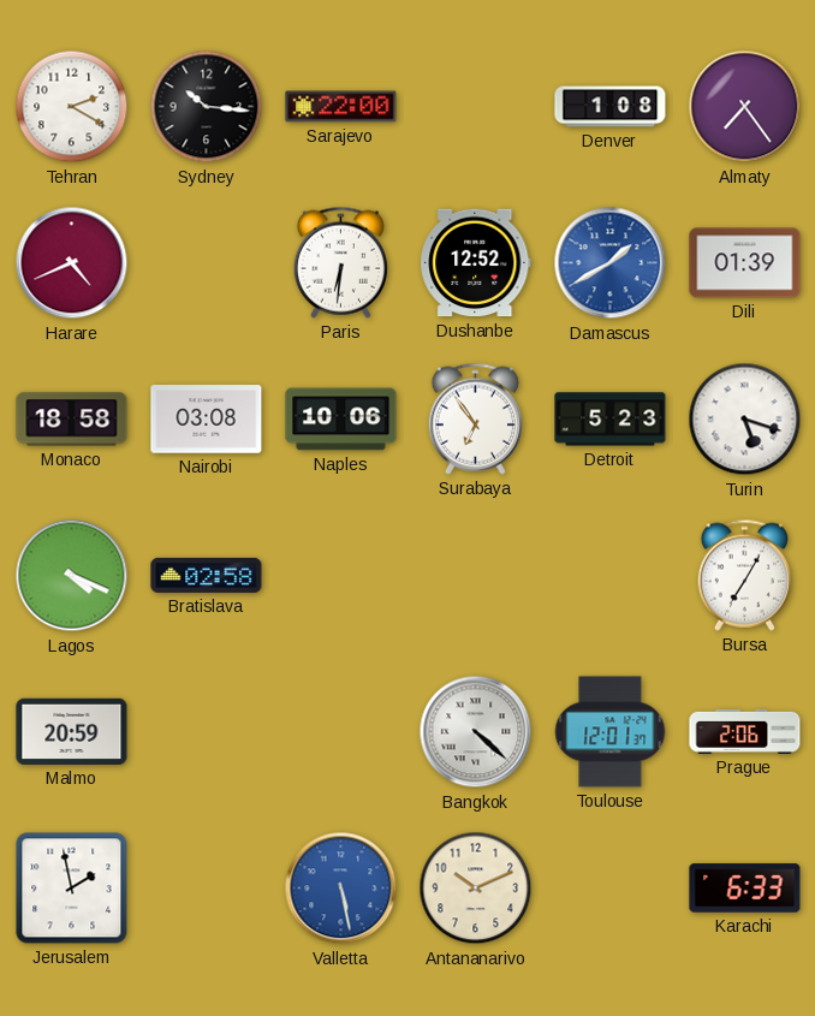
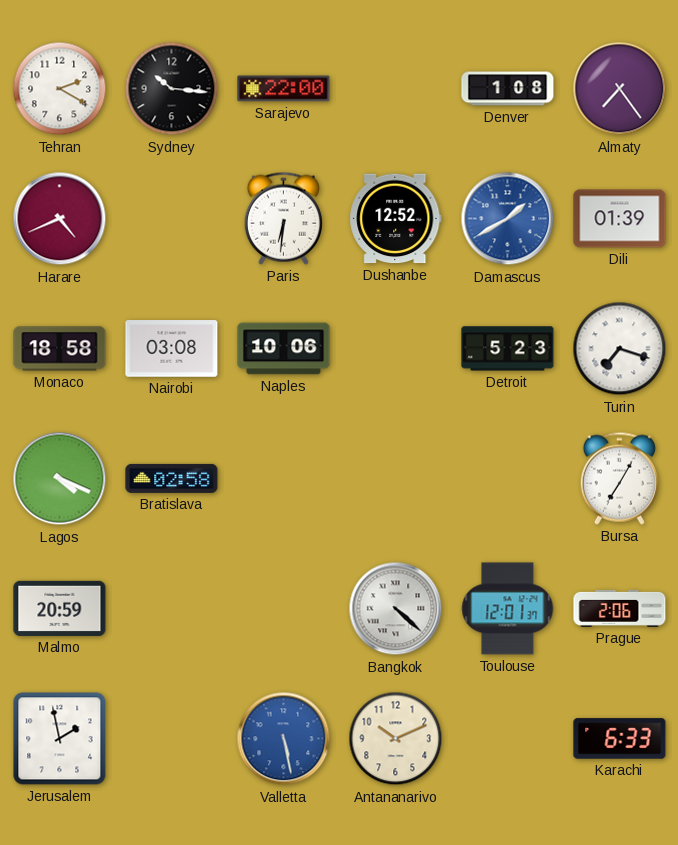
Surabaya: 6:54 -> none
Turin: 5:18 -> 7:18
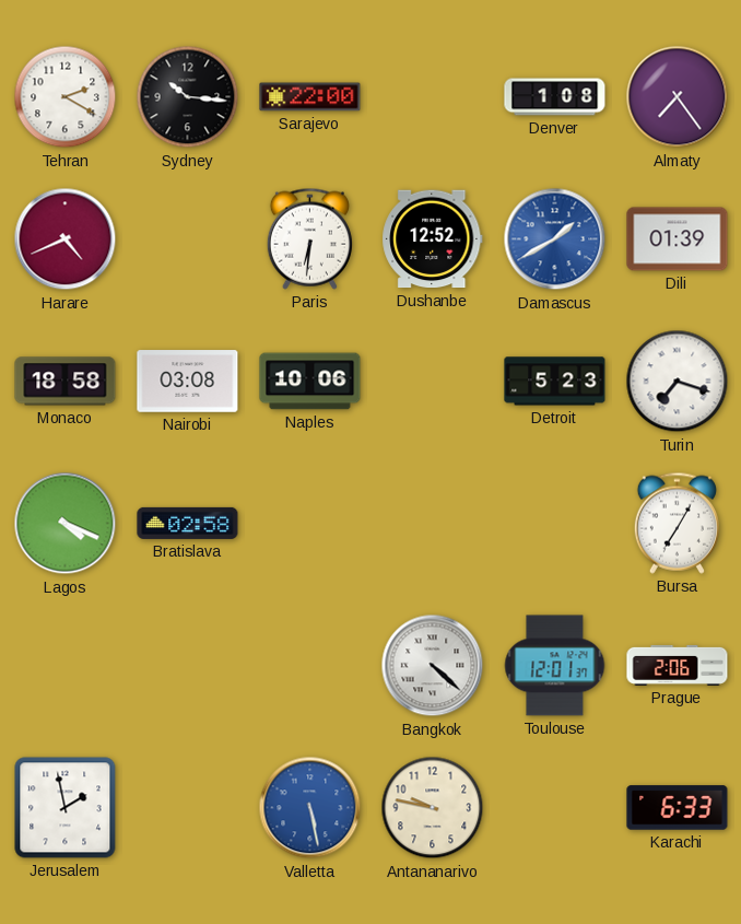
Malmo: 20:59 -> none
Antananarivo: 10:11 -> 9:47
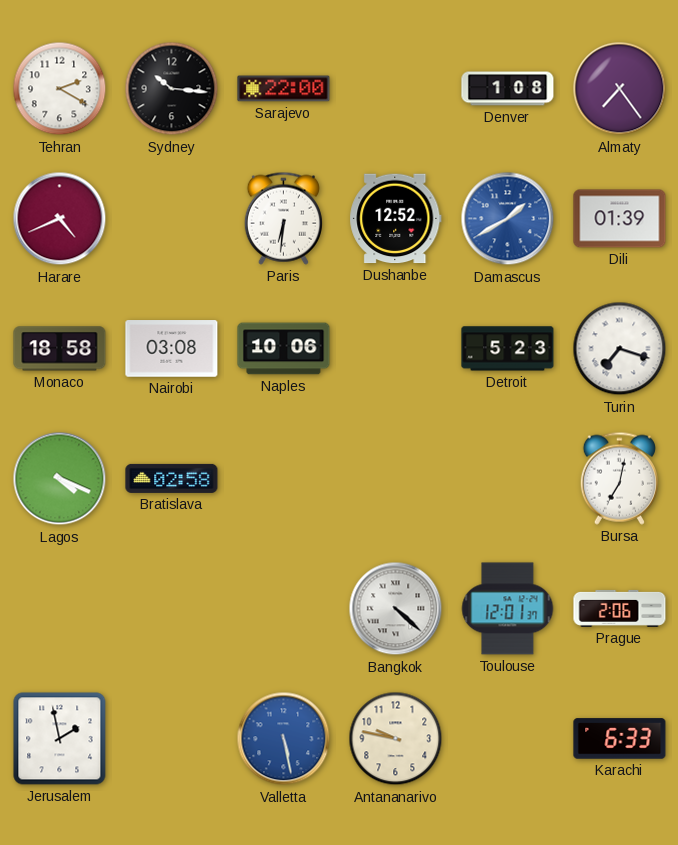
Bursa: 7:05 -> 7:02
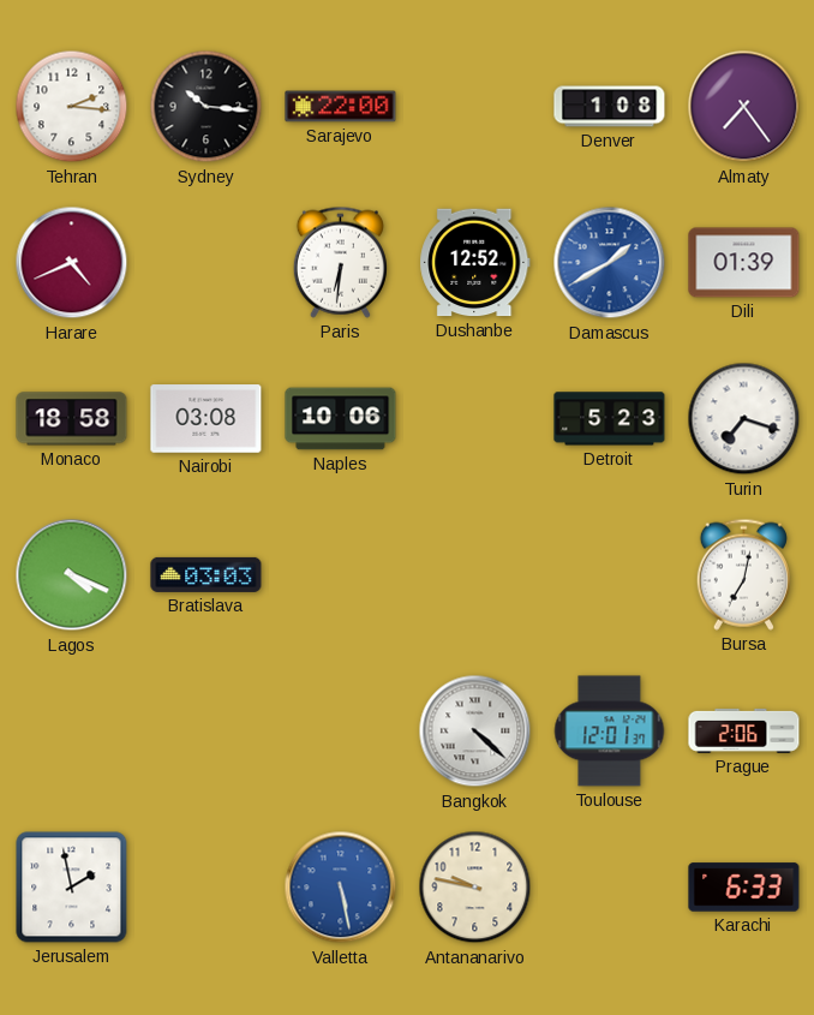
Tehran: 2:20 -> 2:16
Bratislava: 02:58 -> 03:03
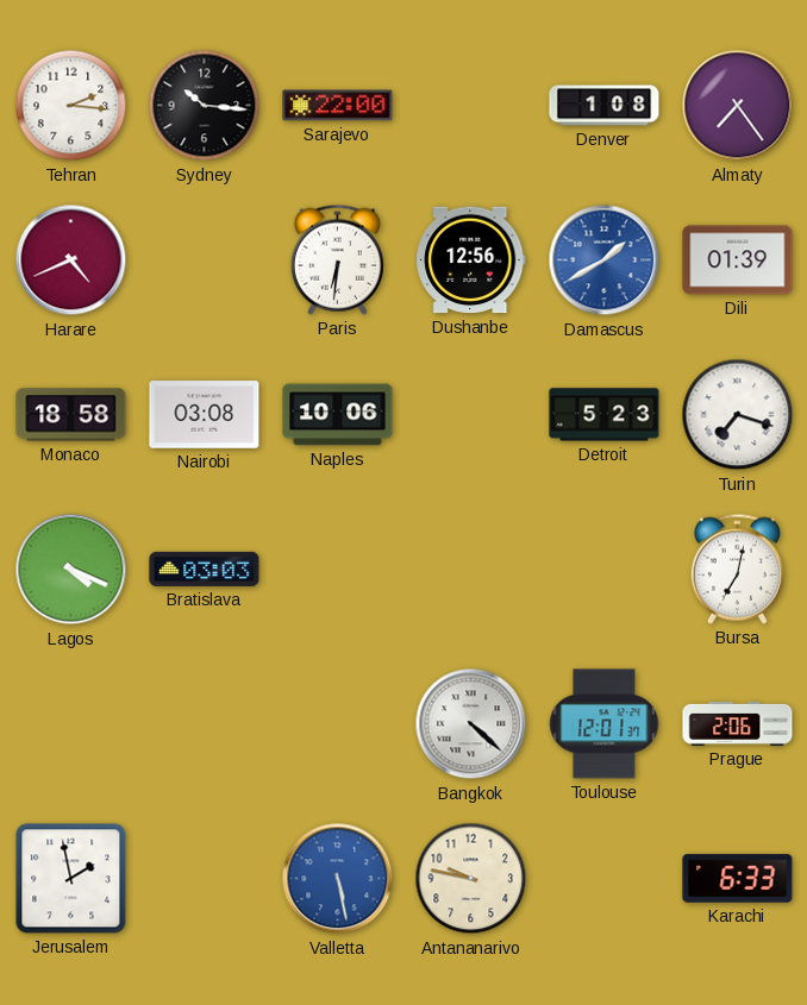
Dushanbe: 12:52 -> 12:56
